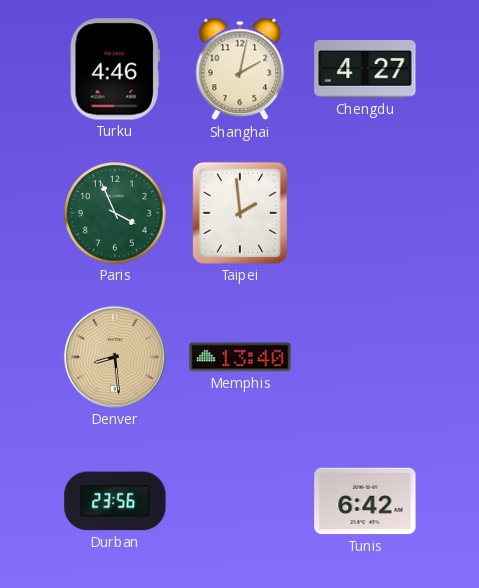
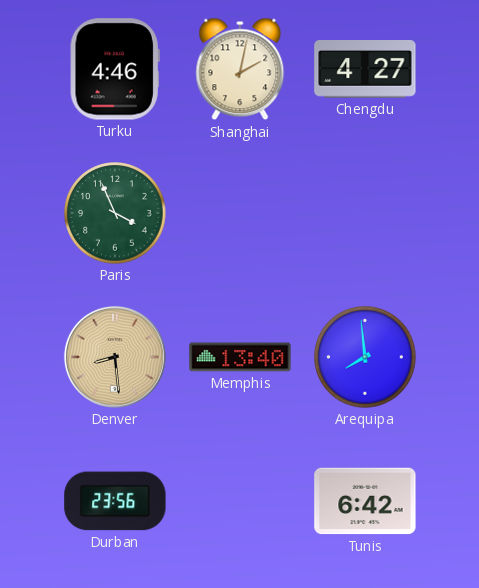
Taipei: 1:59 -> none
Arequipa: none -> 7:59
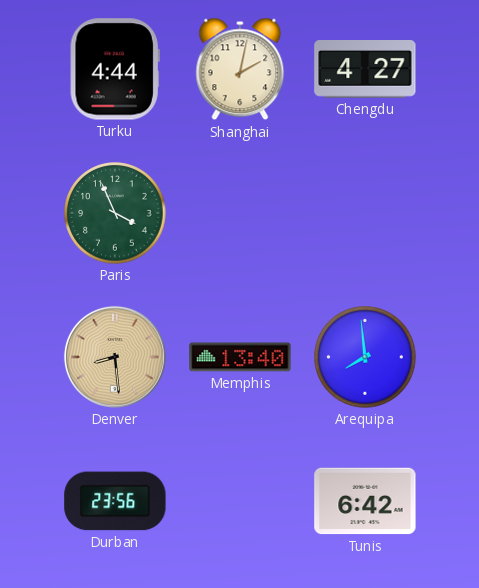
Turku: 4:46 -> 4:44
